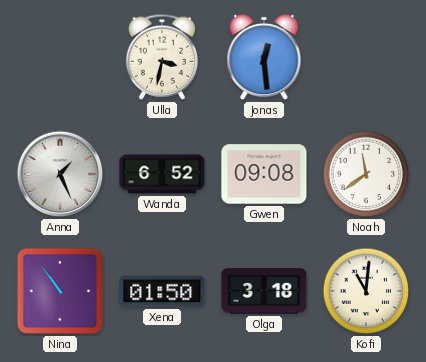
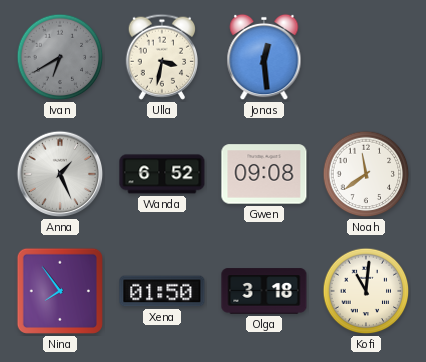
Ivan: none -> 6:40
Nina: 10:54 -> 7:54
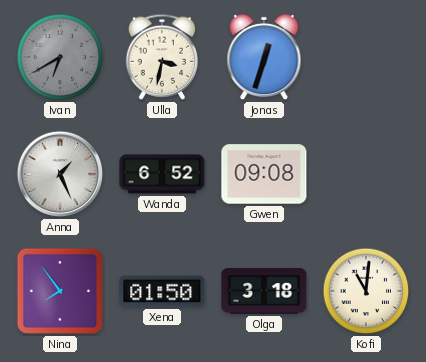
Jonas: 12:29 -> 12:33
Noah: 11:39 -> none
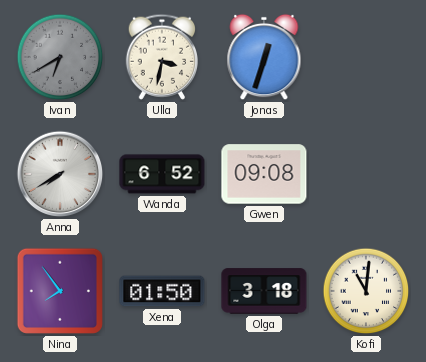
Anna: 1:26 -> 7:40
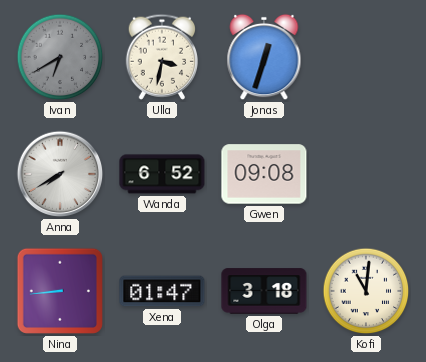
Nina: 7:54 -> 8:44
Xena: 01:50 -> 01:47
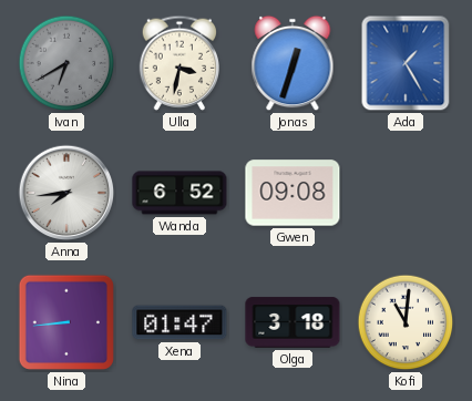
Ada: none -> 1:25
Anna: 7:40 -> 7:44
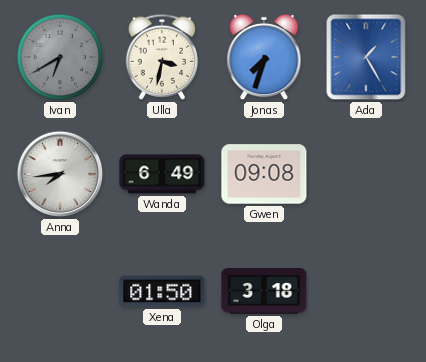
Jonas: 12:33 -> 7:33
Wanda: 6:52 -> 6:49
Nina: 8:44 -> none
Xena: 01:47 -> 01:50
Kofi: 11:01 -> none
